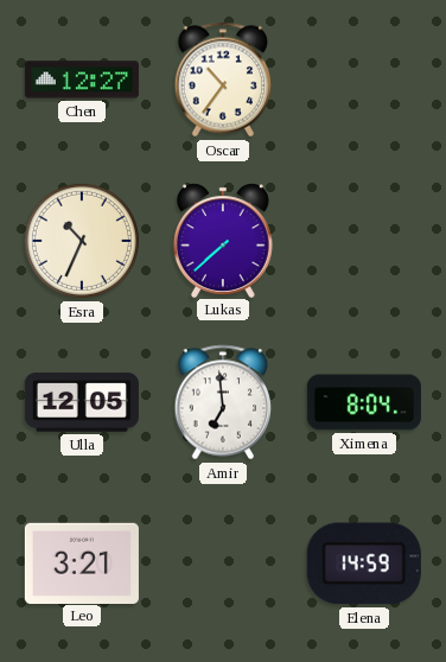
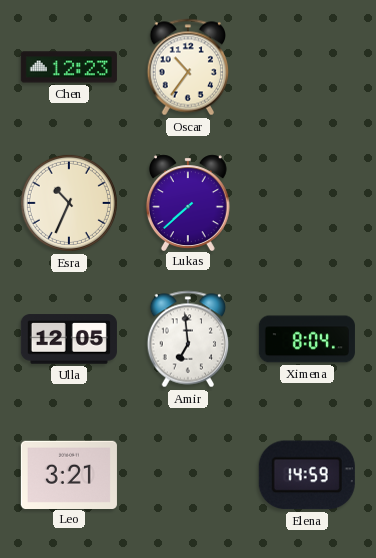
Chen: 12:27 -> 12:23
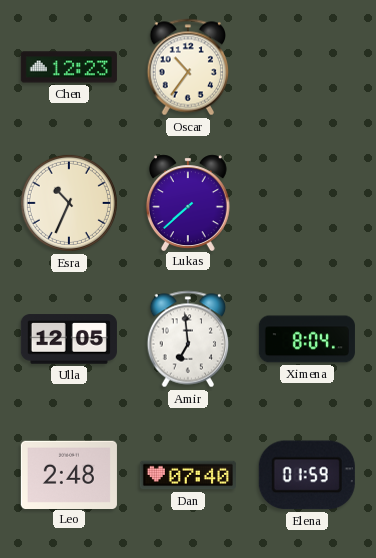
Leo: 3:21 -> 2:48
Dan: none -> 07:40
Elena: 14:59 -> 01:59
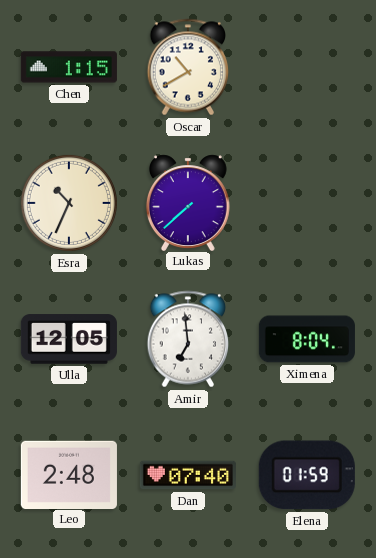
Chen: 12:23 -> 1:15
Oscar: 10:36 -> 10:40
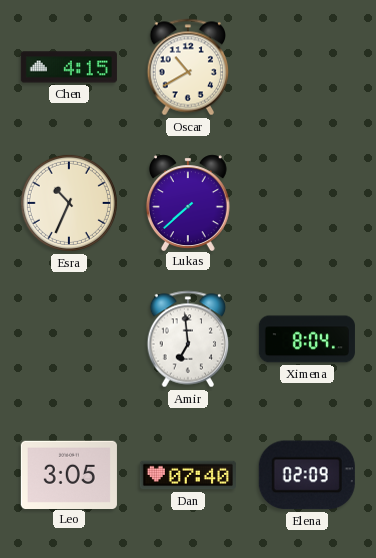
Chen: 1:15 -> 4:15
Ulla: 12:05 -> none
Leo: 2:48 -> 3:05
Elena: 01:59 -> 02:09
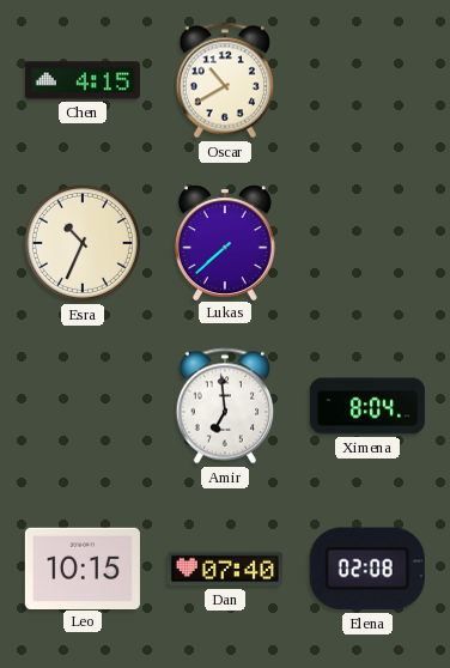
Leo: 3:05 -> 10:15
Elena: 02:09 -> 02:08
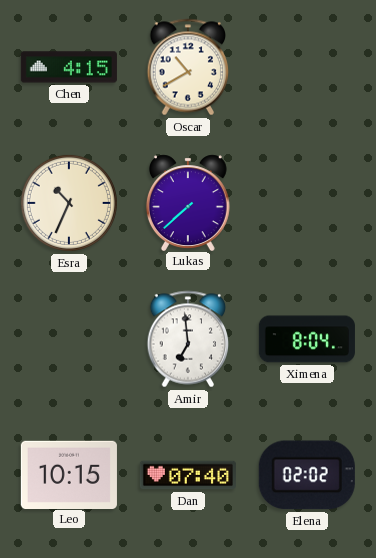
Elena: 02:08 -> 02:02
